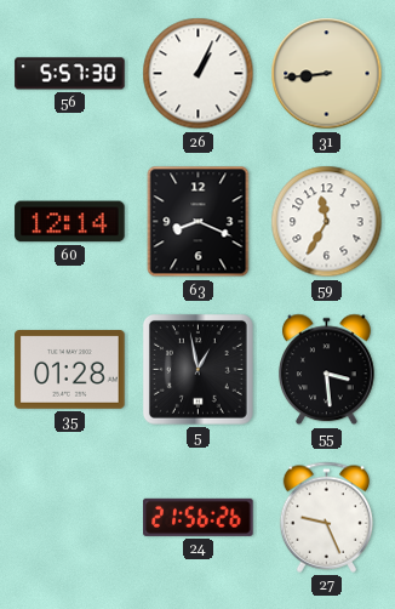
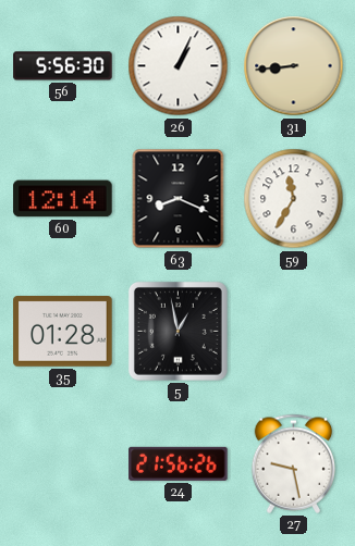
56: 5:57 -> 5:56
55: 3:29 -> none
27: 9:26 -> 9:28
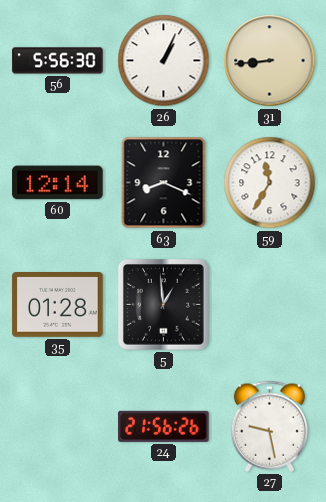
5: 12:58 -> 12:59
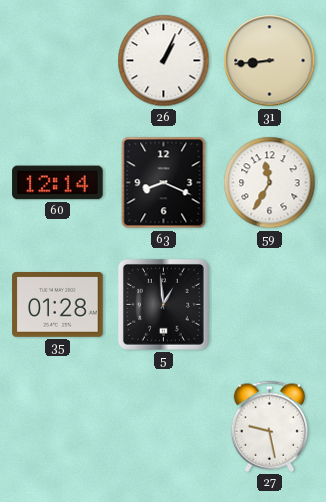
56: 5:56 -> none
24: 21:56 -> none
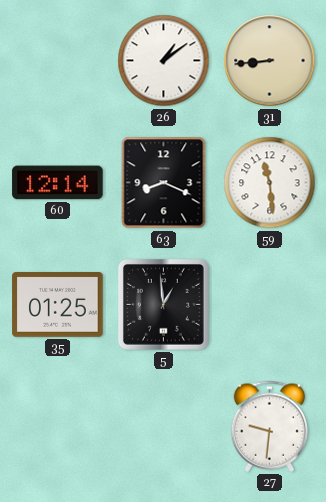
26: 1:04 -> 1:09
59: 11:35 -> 11:29
35: 01:28 -> 01:25
27: 9:28 -> 9:31
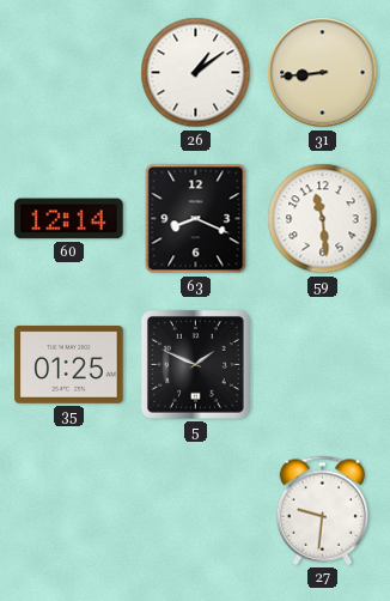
5: 12:59 -> 1:49
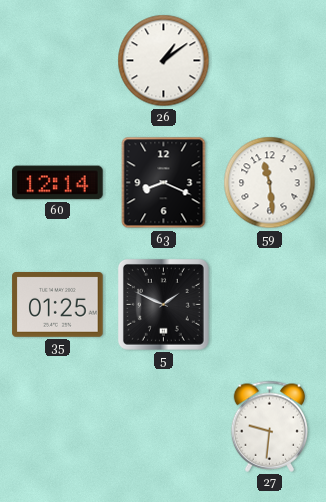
31: 8:44 -> none
